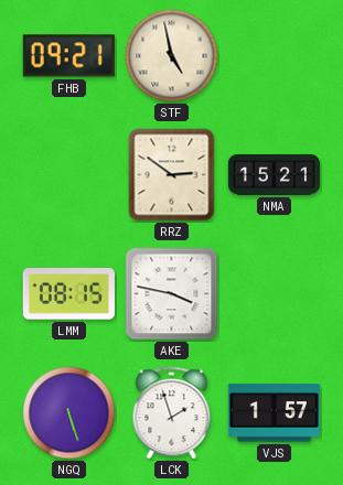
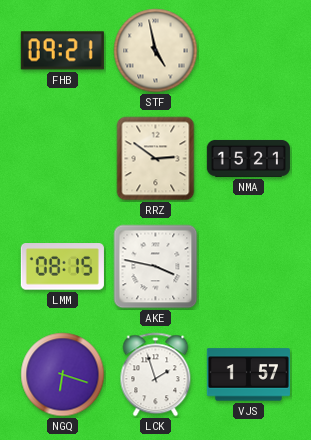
NGQ: 5:27 -> 6:18
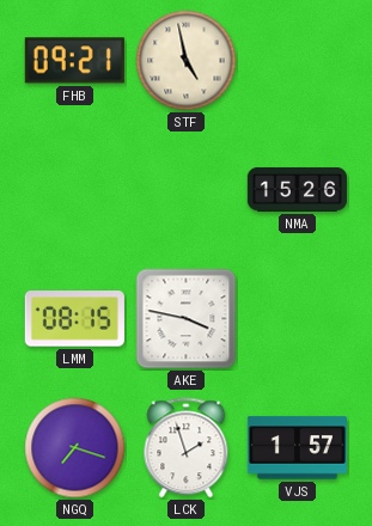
RRZ: 2:51 -> none
NMA: 15:21 -> 15:26
NGQ: 6:18 -> 7:18
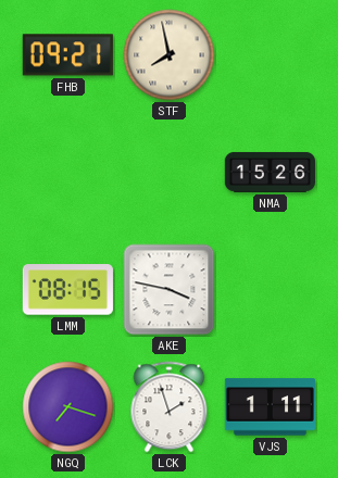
STF: 4:58 -> 7:58
VJS: 1:57 -> 1:11
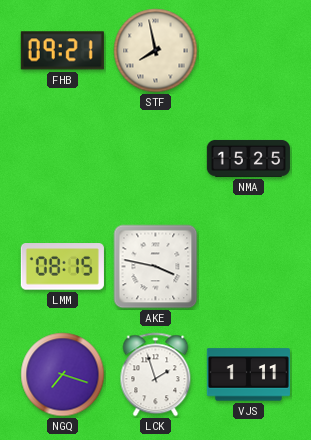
NMA: 15:26 -> 15:25
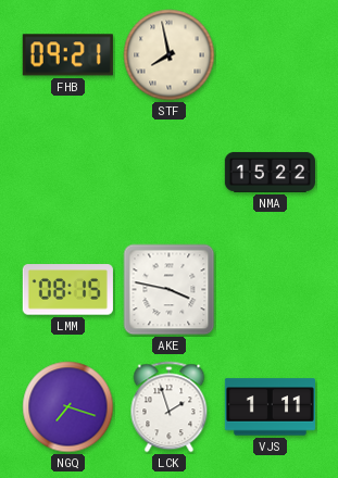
NMA: 15:25 -> 15:22
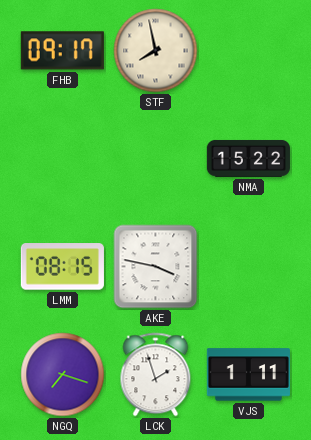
FHB: 09:21 -> 09:17
